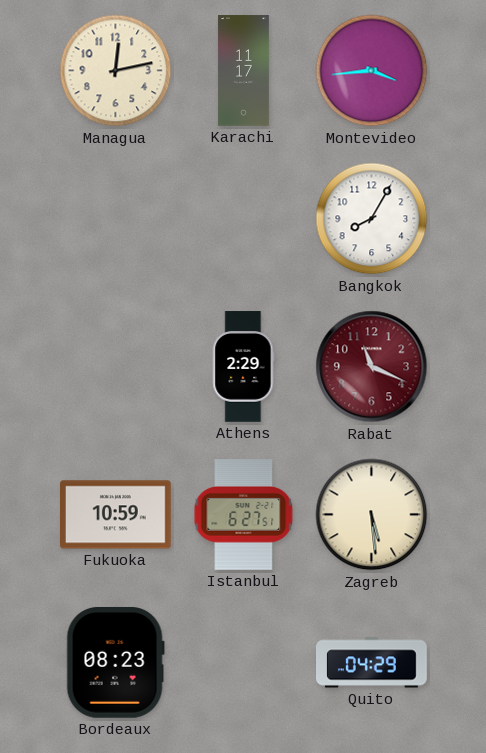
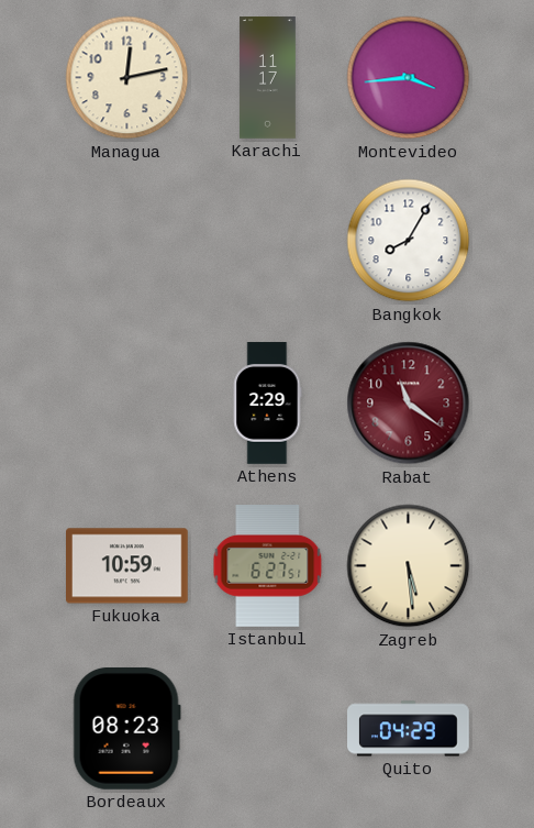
Rabat: 11:19 -> 11:21
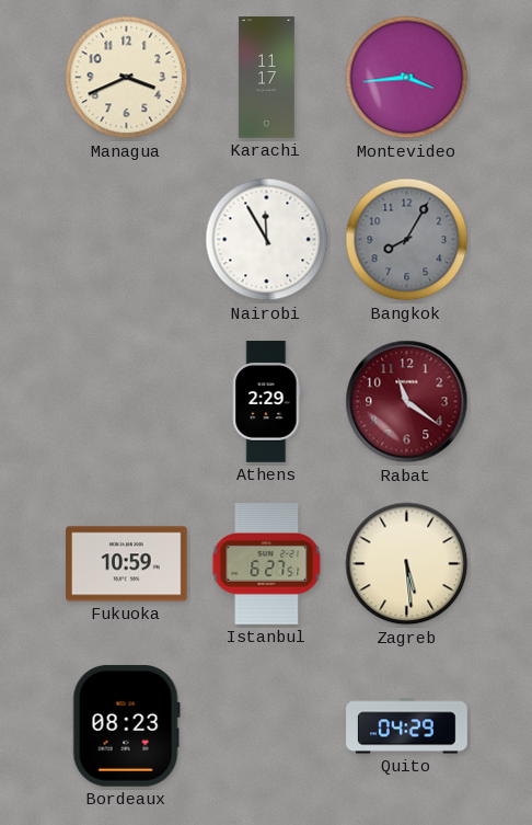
Managua: 12:13 -> 3:41
Nairobi: none -> 11:55
Bangkok dial: white -> grey
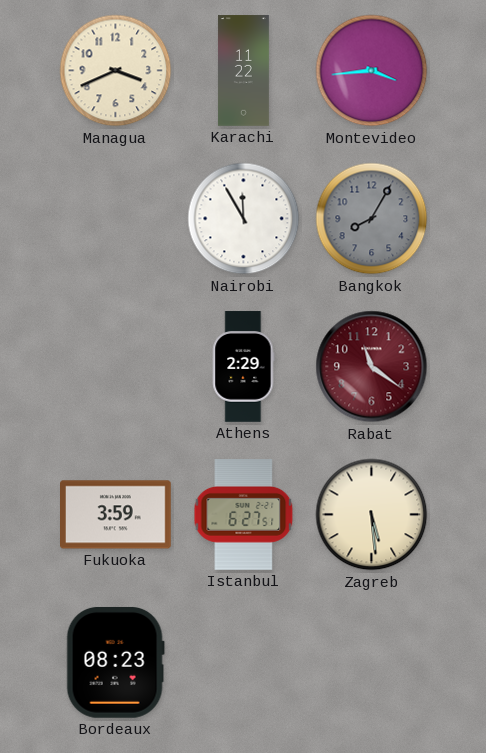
Karachi: 11:17 -> 11:22
Fukuoka: 10:59 -> 3:59
Quito: 04:29 -> none
